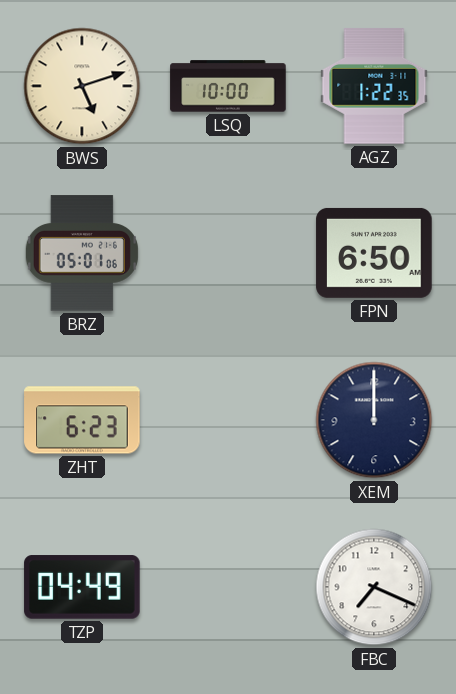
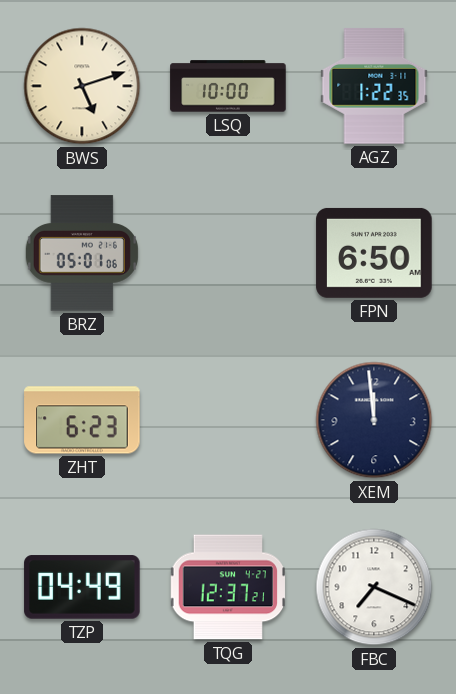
XEM: 12:00 -> 11:59
TQG: none -> 12:37
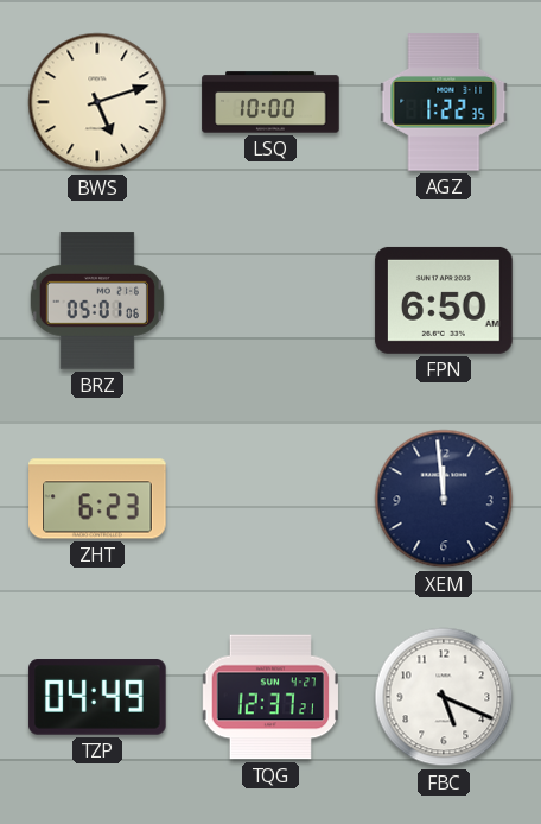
FBC: 7:19 -> 5:19
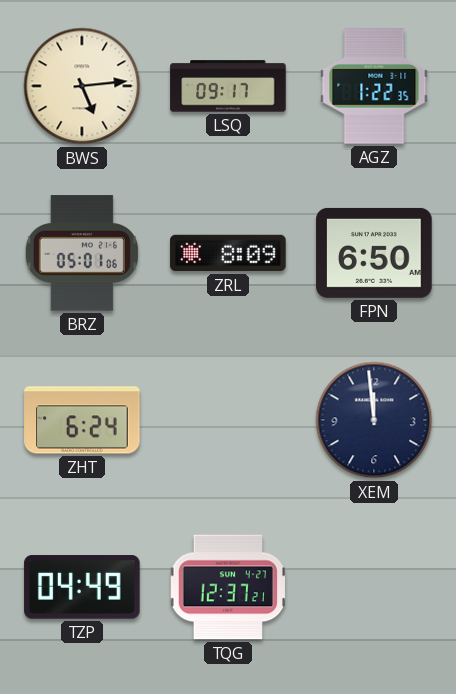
BWS: 5:12 -> 5:14
LSQ: 10:00 -> 09:17
ZRL: none -> 8:09
ZHT: 6:23 -> 6:24
FBC: 5:19 -> none
